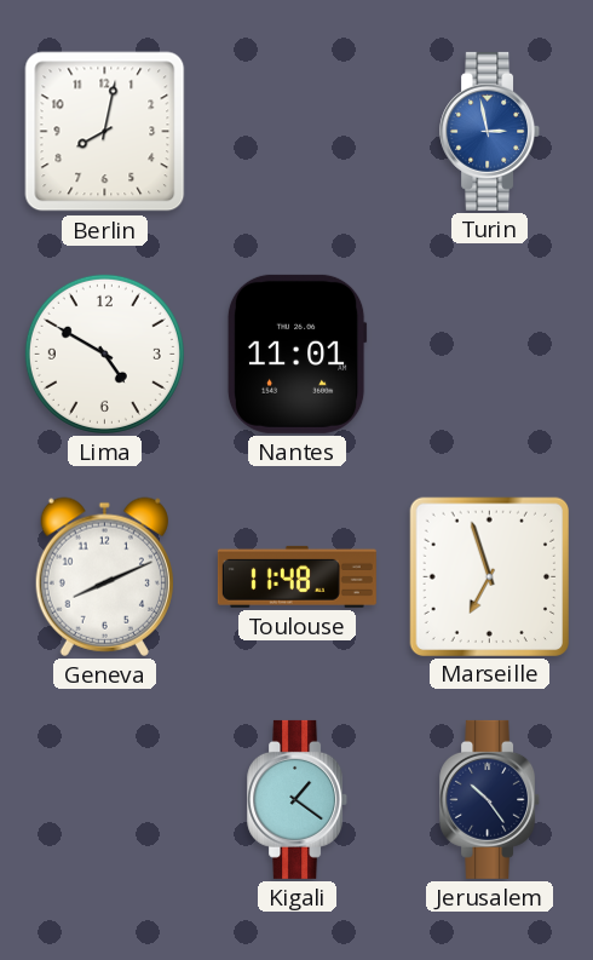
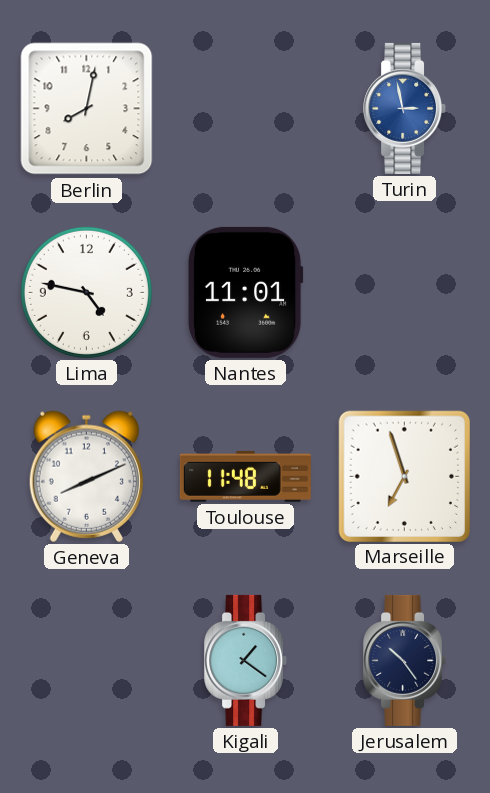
Lima: 4:50 -> 4:47
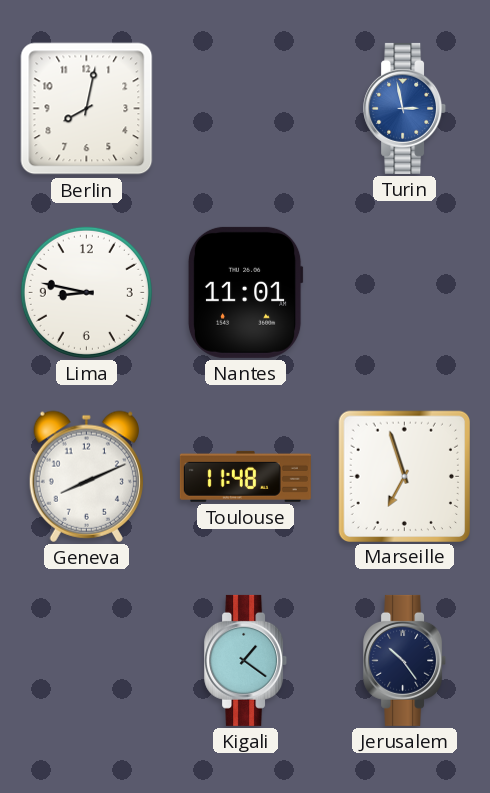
Lima: 4:47 -> 8:47
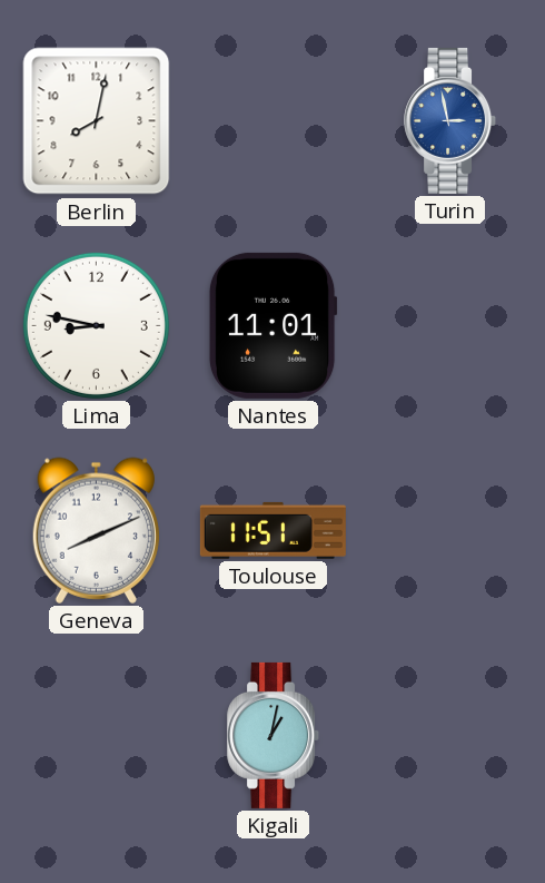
Toulouse: 11:48 -> 11:51
Marseille: 6:57 -> none
Kigali: 1:21 -> 1:02
Jerusalem: 10:24 -> none
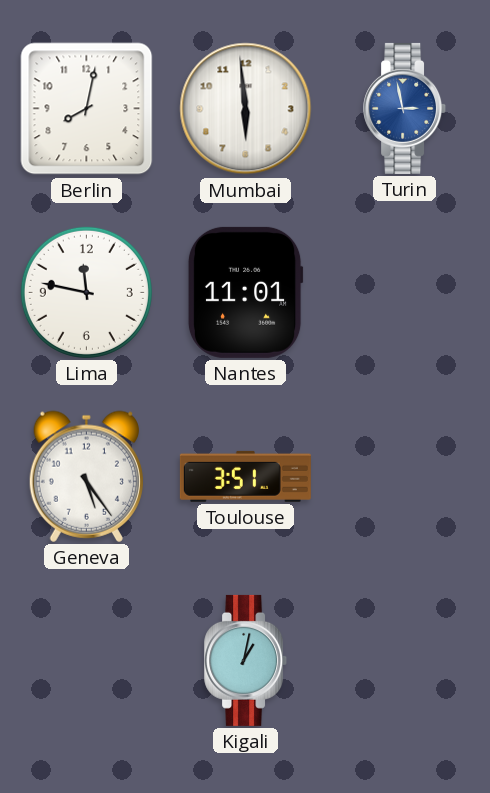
Mumbai: none -> 5:59
Lima: 8:47 -> 11:47
Geneva: 8:11 -> 5:24
Toulouse: 11:51 -> 3:51
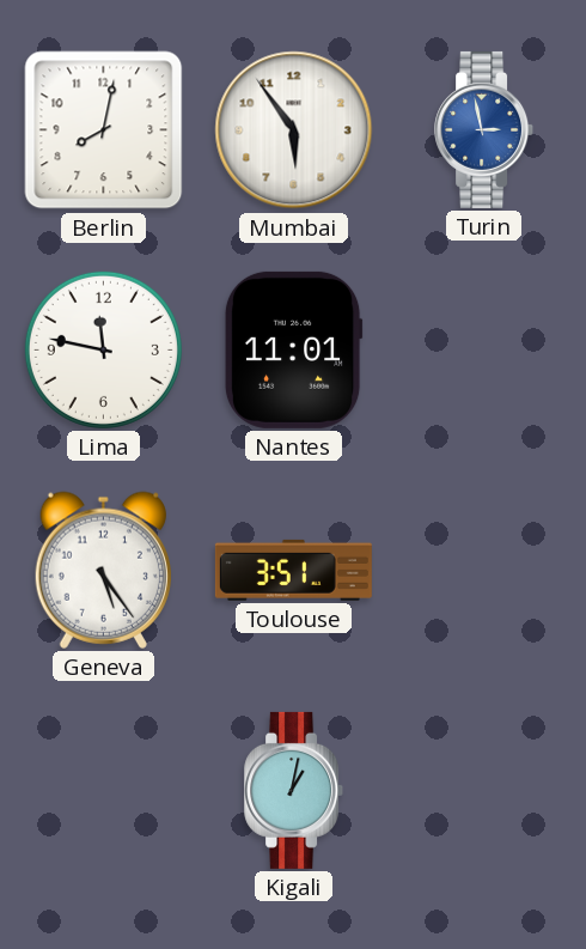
Mumbai: 5:59 -> 5:54
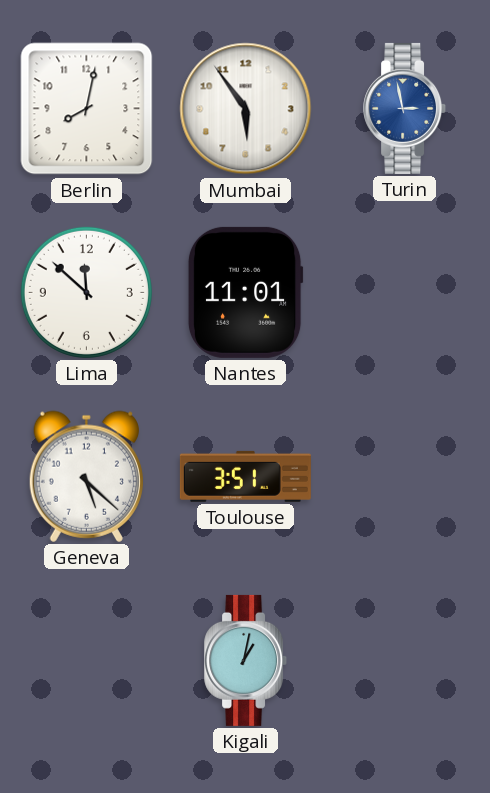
Lima: 11:47 -> 11:52
Geneva: 5:24 -> 5:22
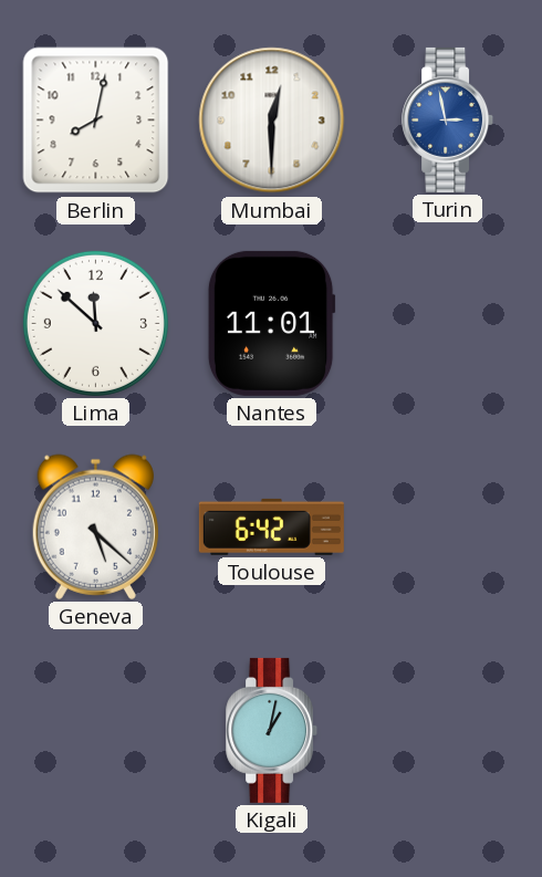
Mumbai: 5:54 -> 12:30
Toulouse: 3:51 -> 6:42
